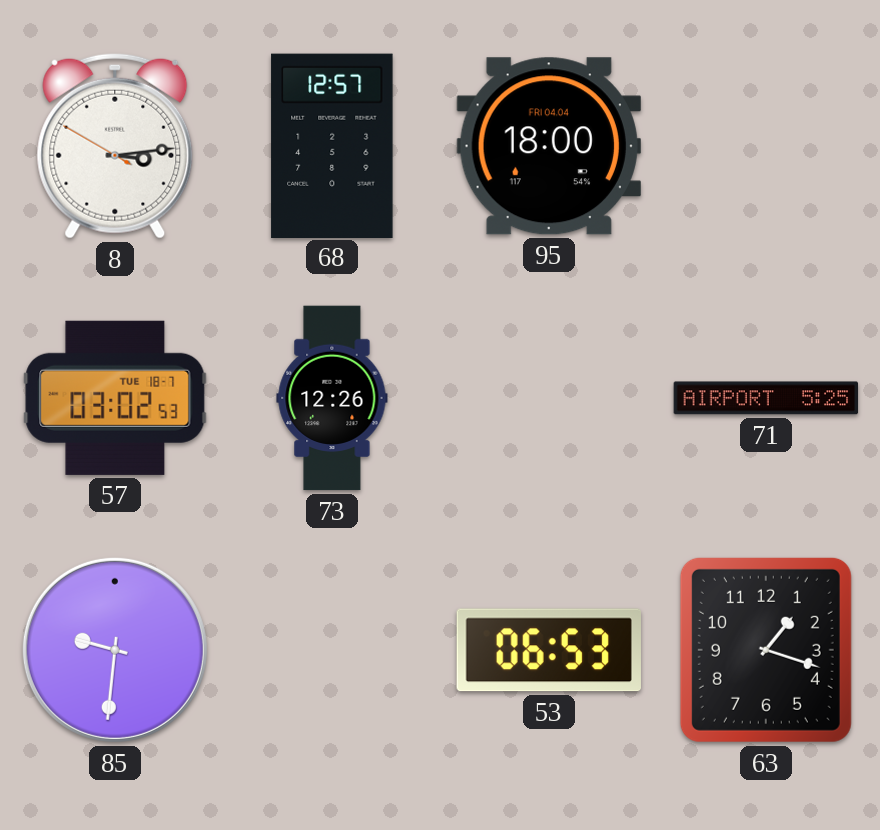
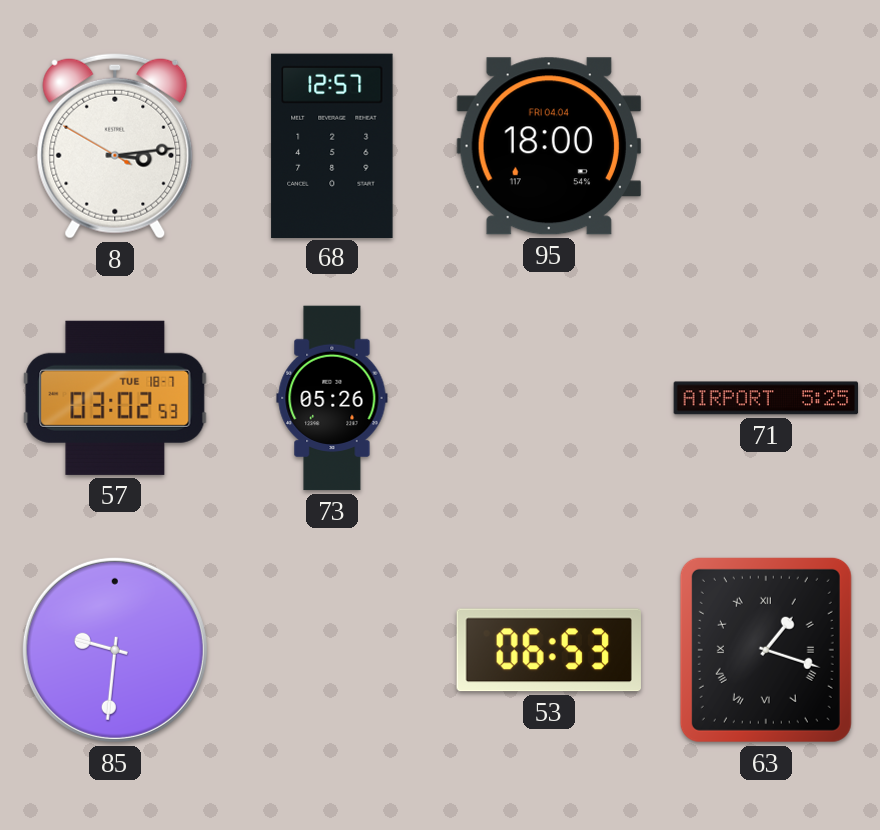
73: 12:26 -> 05:26
63 numerals: Arabic -> Roman
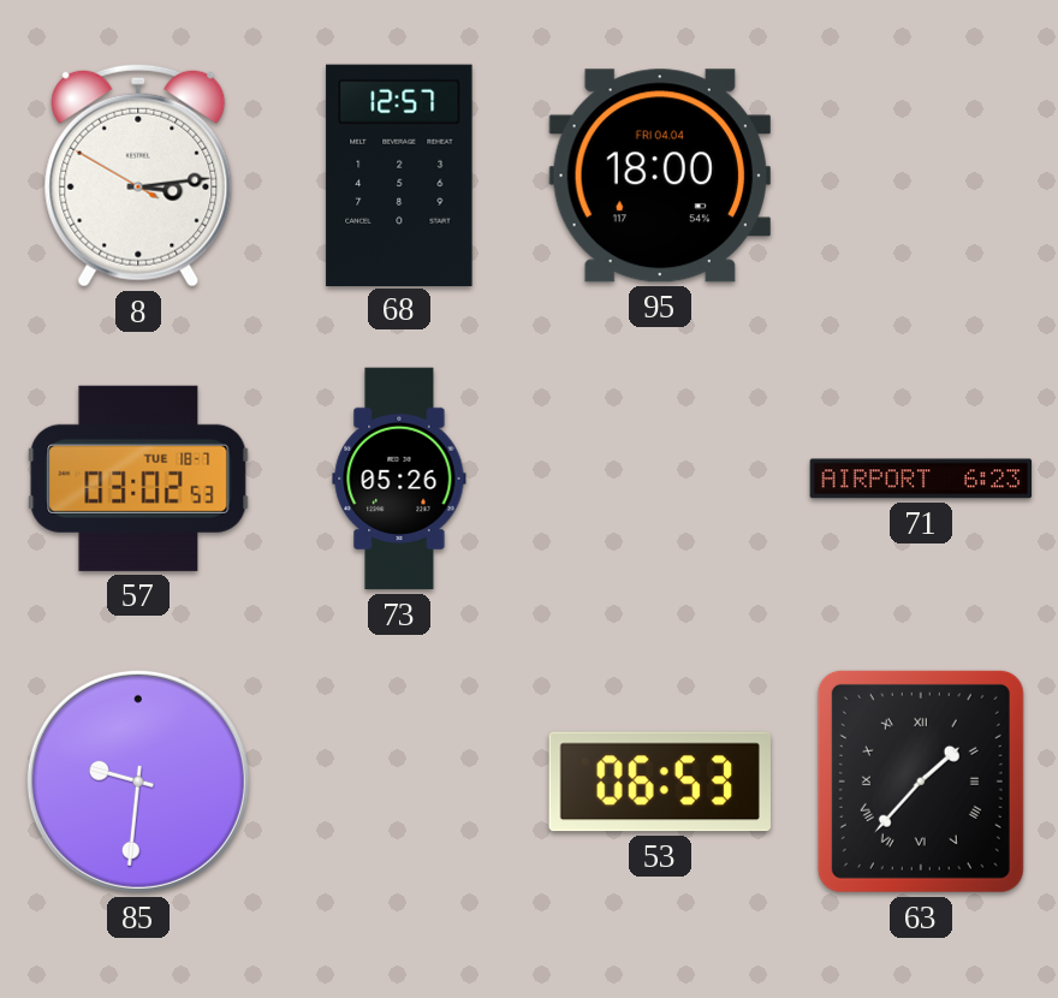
71: 5:25 -> 6:23
63: 1:18 -> 1:37
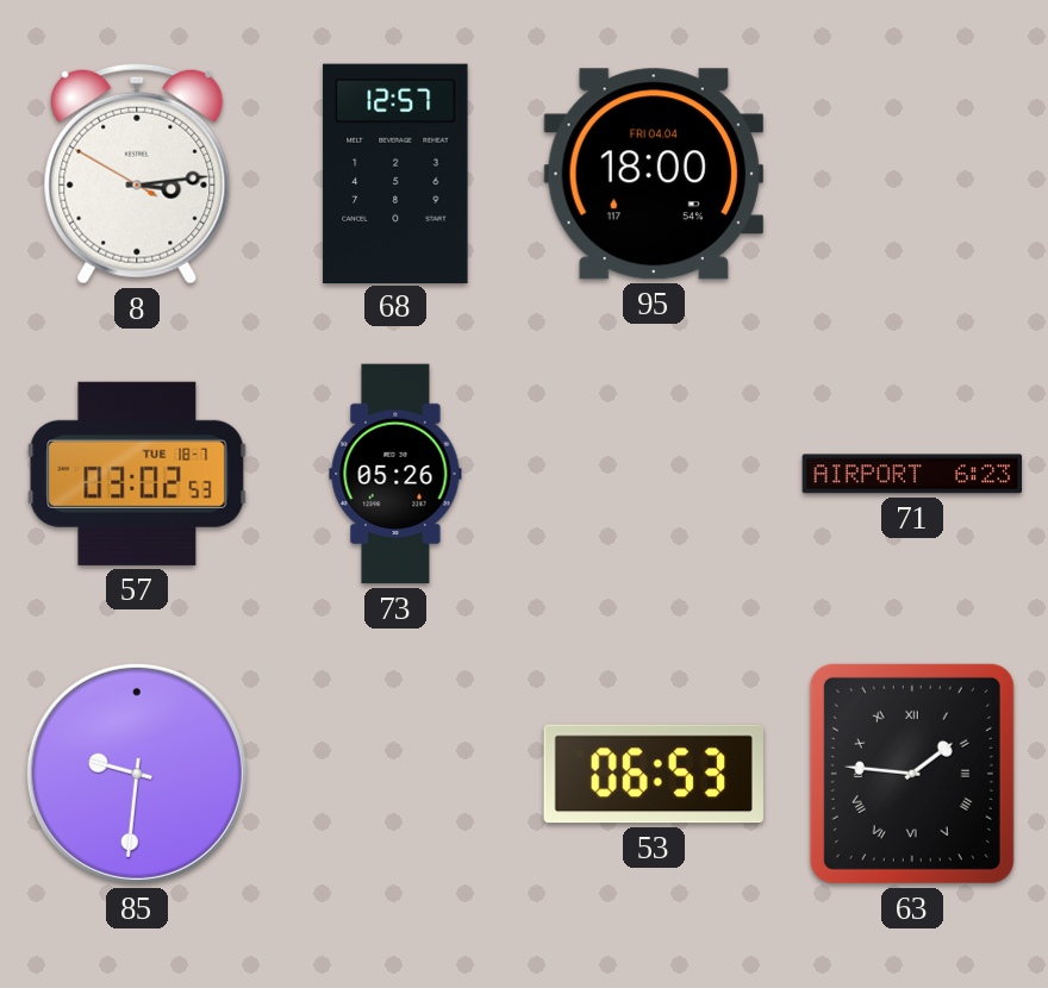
63: 1:37 -> 1:46
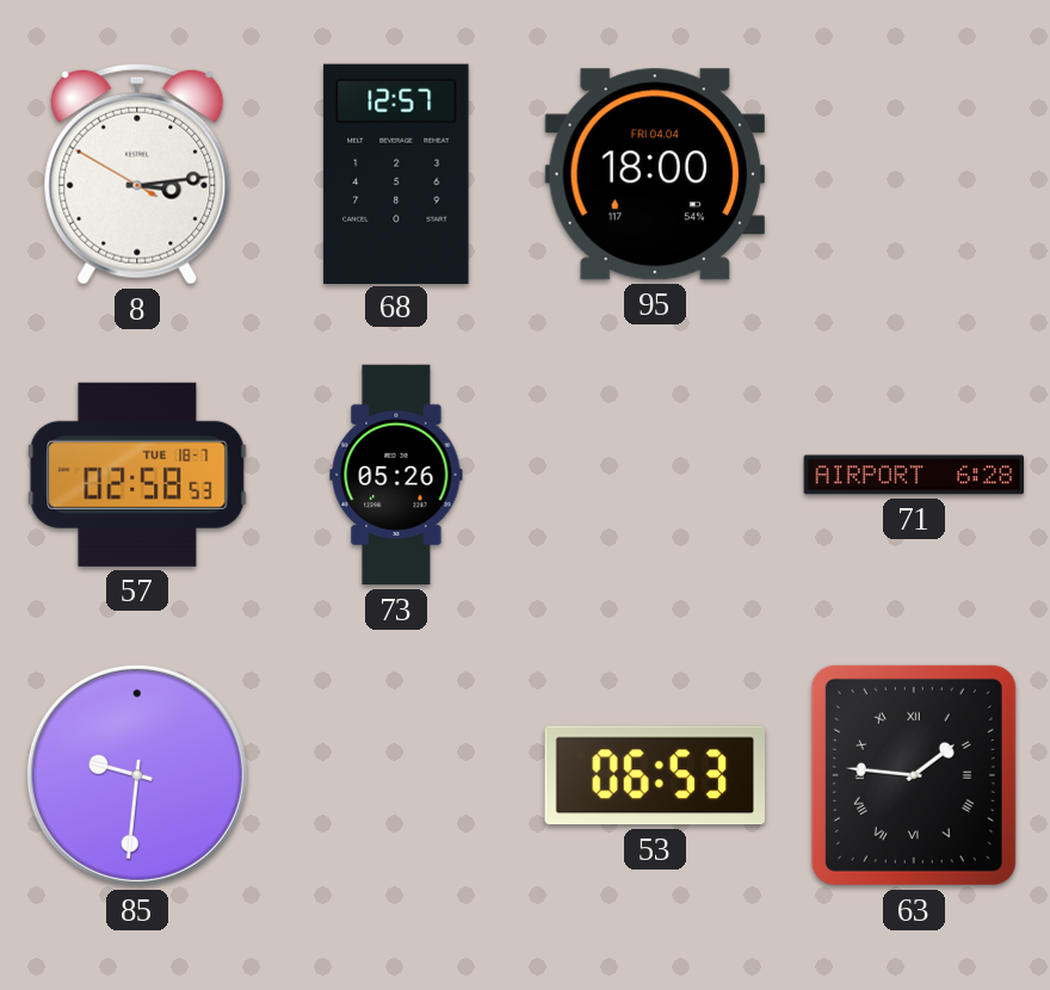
57: 03:02 -> 02:58
71: 6:23 -> 6:28
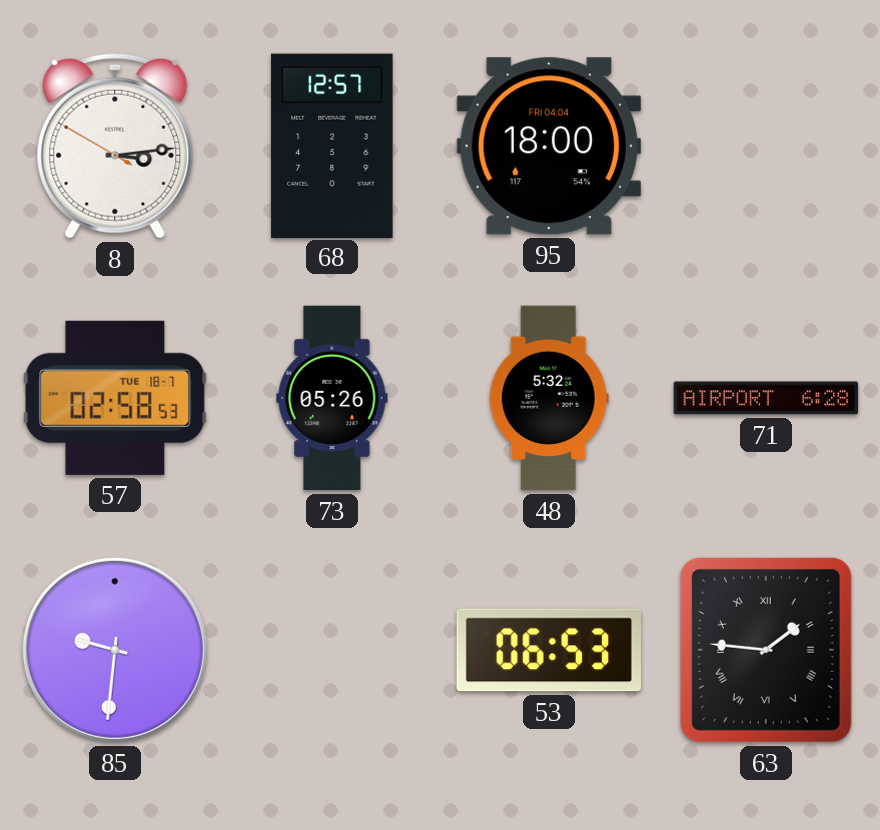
48: none -> 5:32
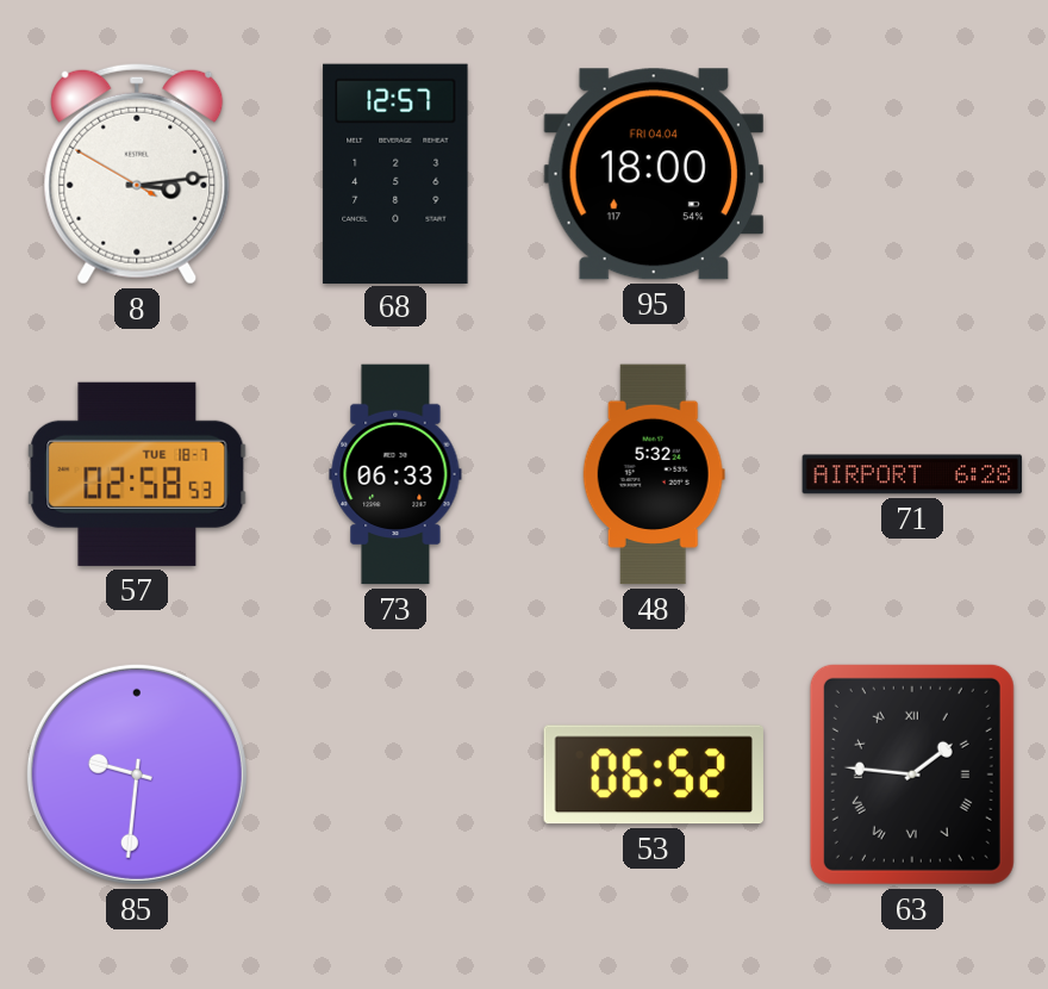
73: 05:26 -> 06:33
53: 06:53 -> 06:52
